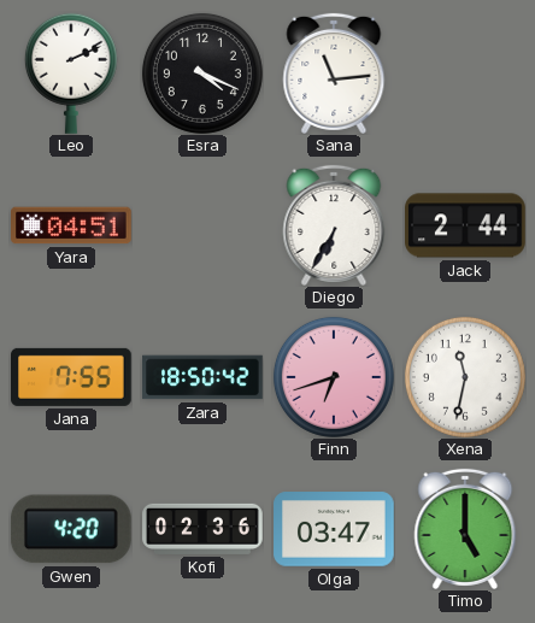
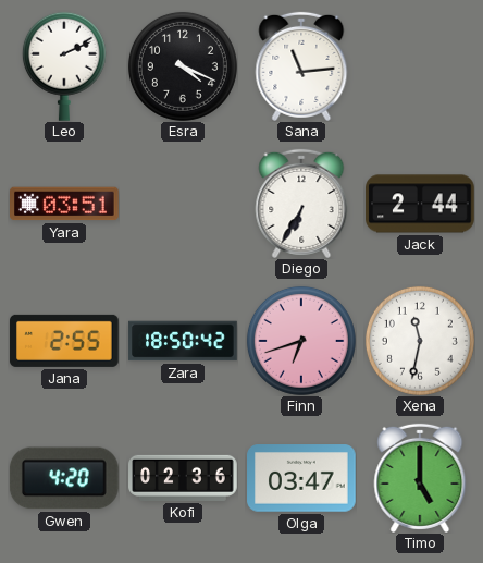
Yara: 04:51 -> 03:51
Jana: 7:55 -> 2:55
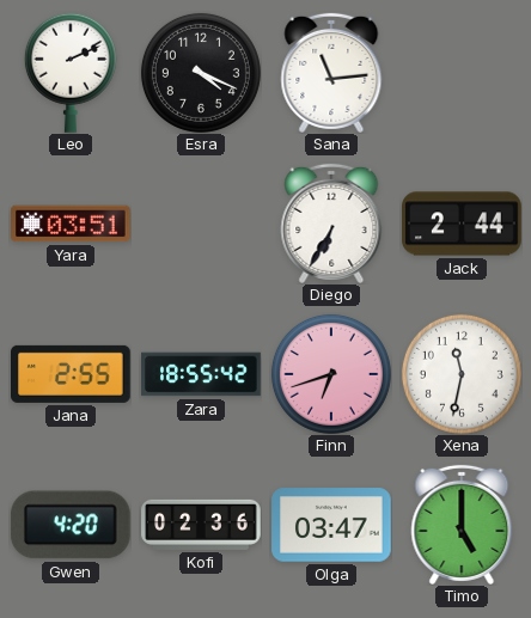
Zara: 18:50 -> 18:55
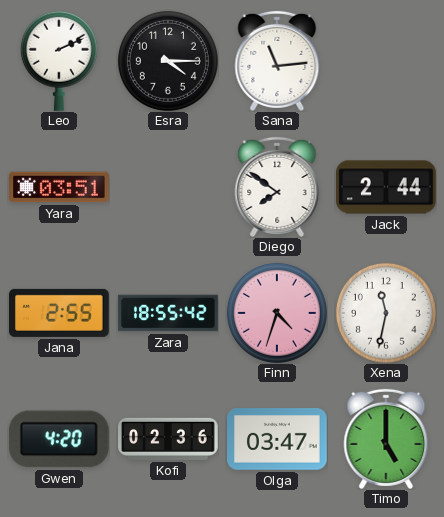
Esra: 4:19 -> 4:15
Diego: 6:35 -> 7:51
Finn: 6:42 -> 4:33
